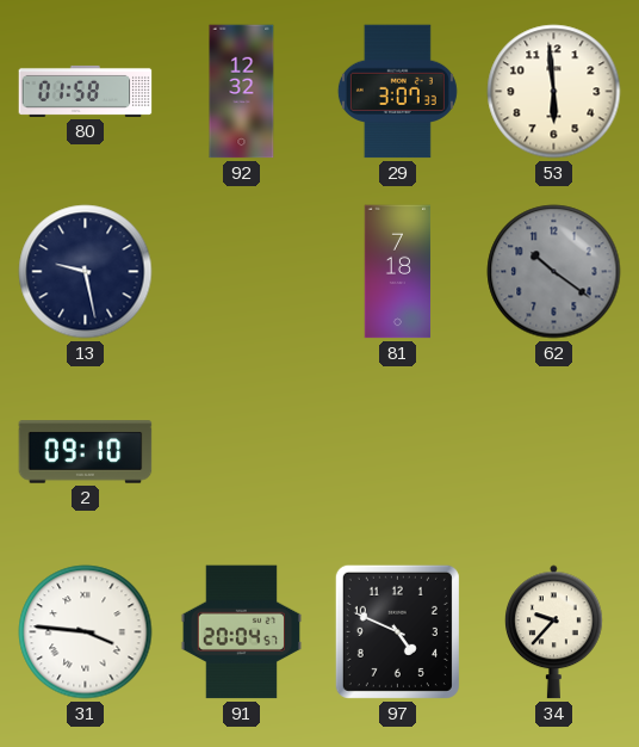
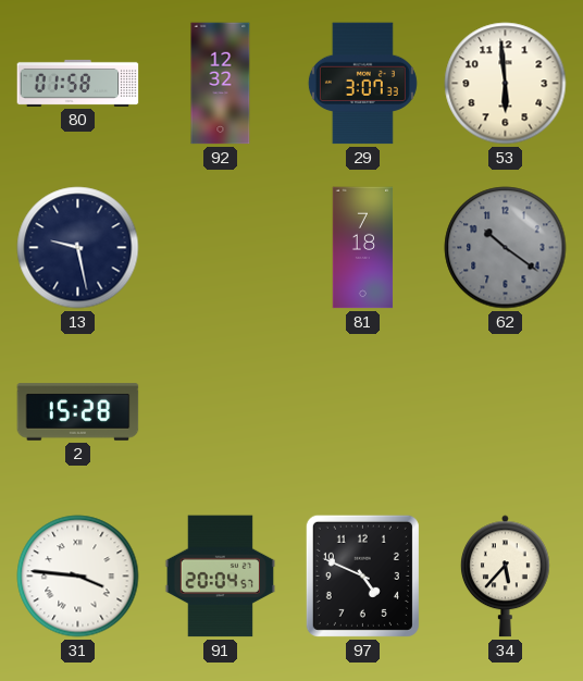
2: 09:10 -> 15:28
34: 9:37 -> 5:37
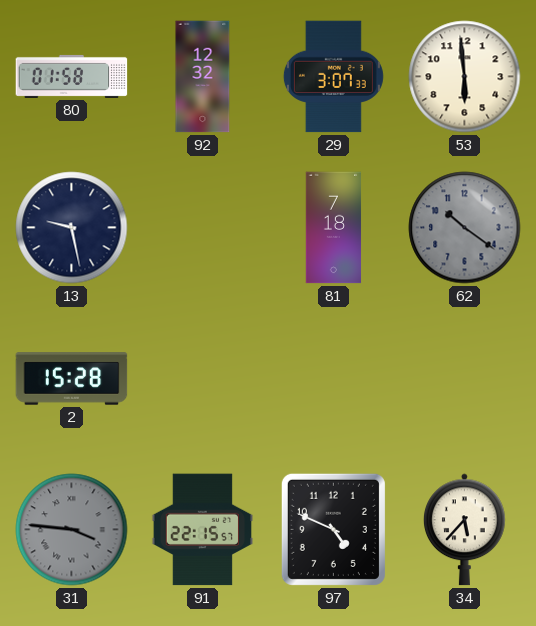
31 dial: white -> grey
91: 20:04 -> 22:15
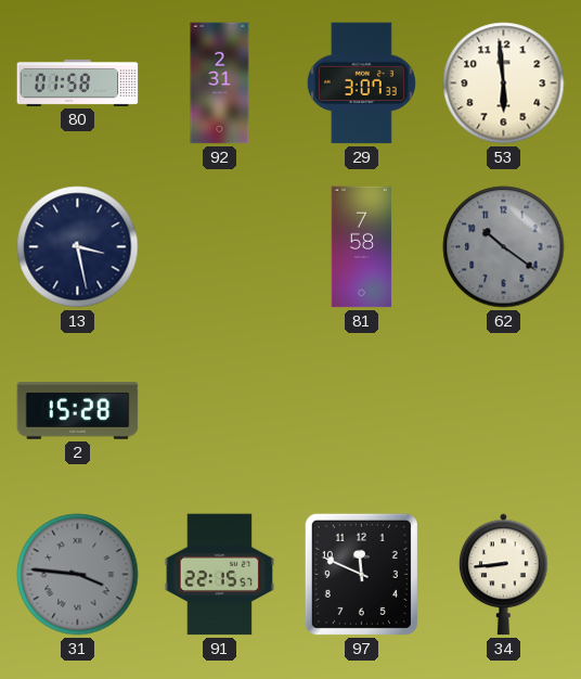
92: 12:32 -> 2:31
13: 9:28 -> 3:28
81: 7:18 -> 7:58
97: 4:49 -> 11:49
34: 5:37 -> 8:44
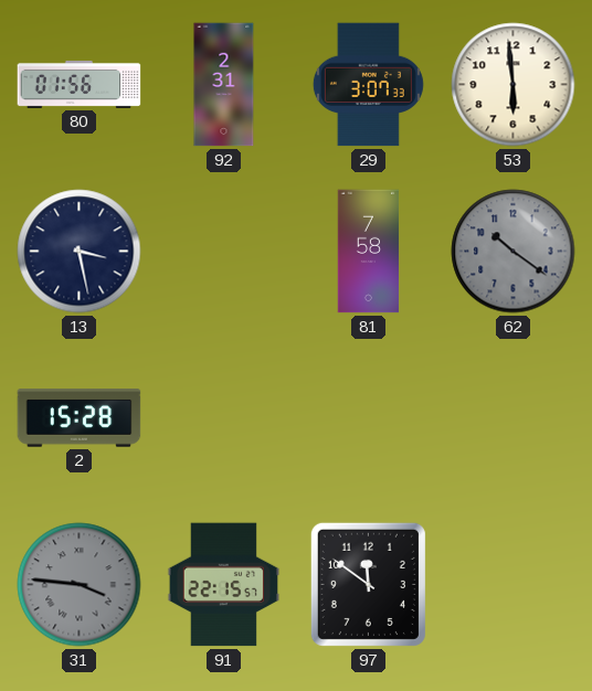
80: 01:58 -> 01:56
97: 11:49 -> 11:51
34: 8:44 -> none
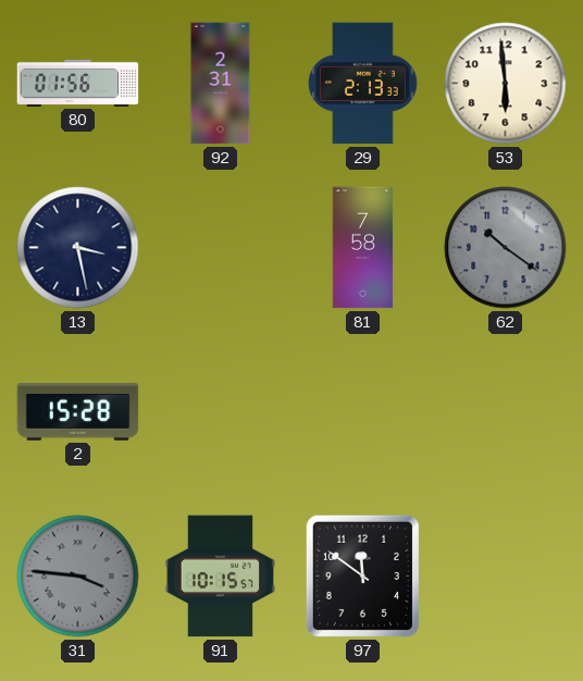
29: 3:07 -> 2:13
91: 22:15 -> 10:15
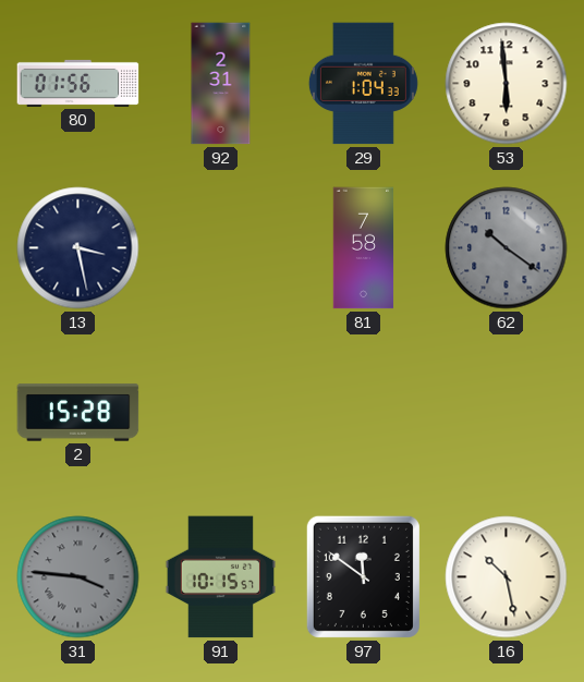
29: 2:13 -> 1:04
16: none -> 10:28
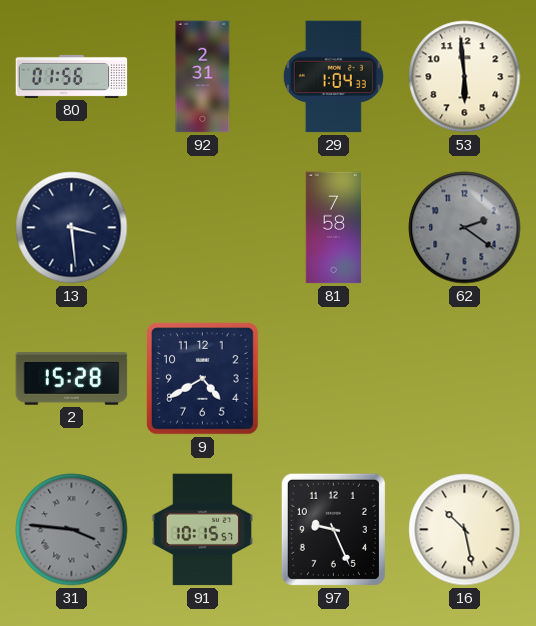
13: 3:28 -> 3:29
62: 10:21 -> 2:21
9: none -> 4:40
97: 11:51 -> 9:26
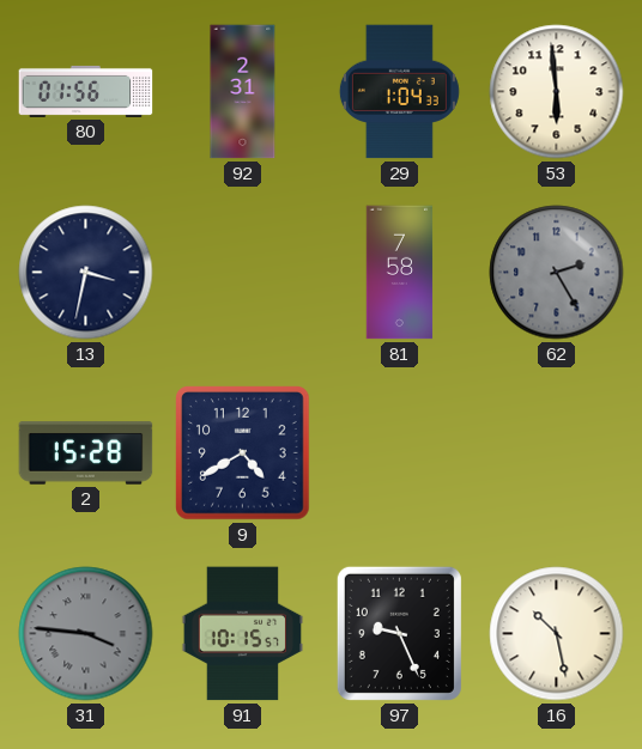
13: 3:29 -> 3:32
62: 2:21 -> 2:25
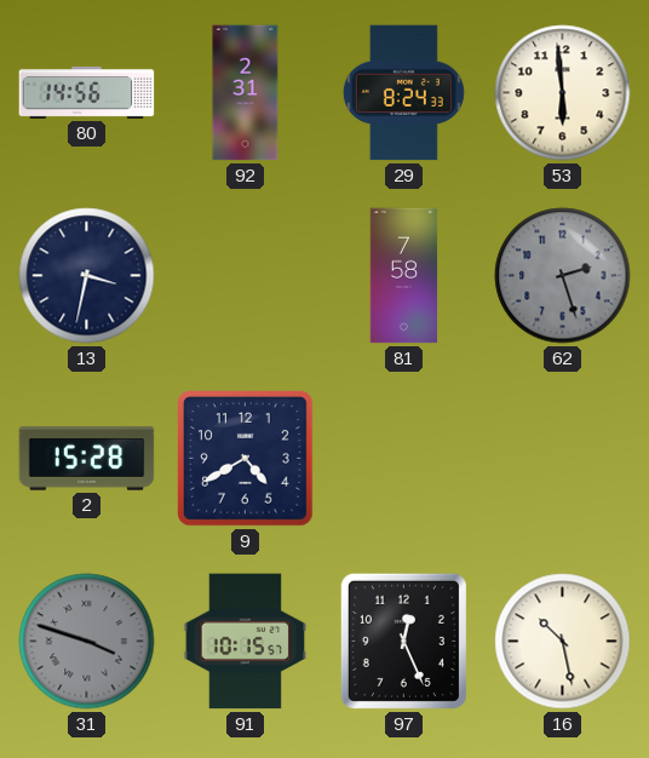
80: 01:56 -> 14:56
29: 1:04 -> 8:24
62: 2:25 -> 2:27
31: 3:46 -> 3:48
97: 9:26 -> 12:26
